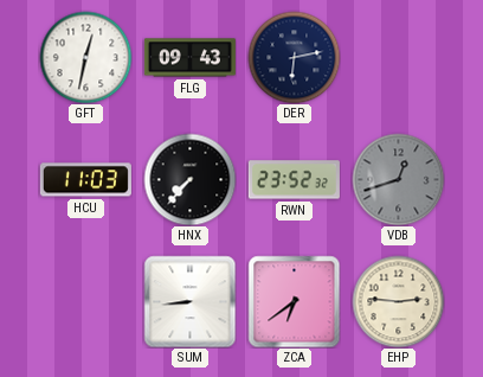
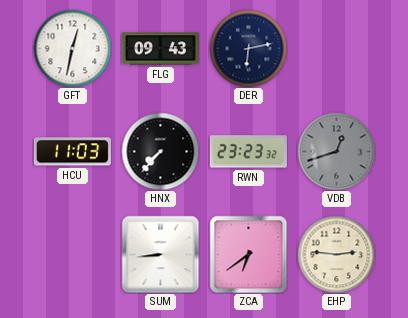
RWN: 23:52 -> 23:23
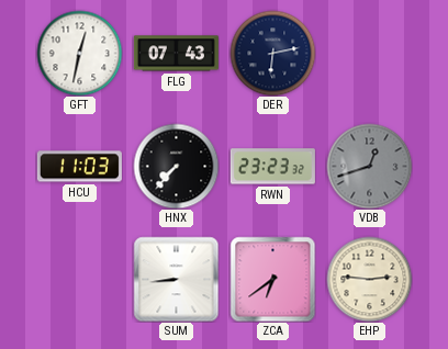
FLG: 09:43 -> 07:43
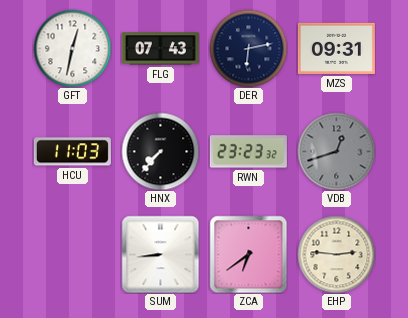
MZS: none -> 09:31
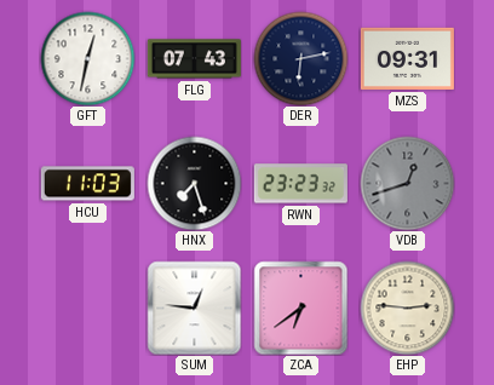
HNX: 7:37 -> 7:27
SUM: 8:44 -> 12:46
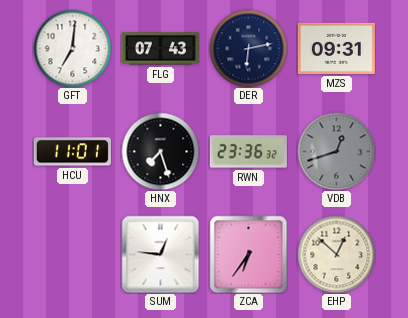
GFT: 12:32 -> 7:01
HCU: 11:03 -> 11:01
RWN: 23:23 -> 23:36
ZCA: 6:39 -> 6:36
EHP: 2:46 -> 12:52
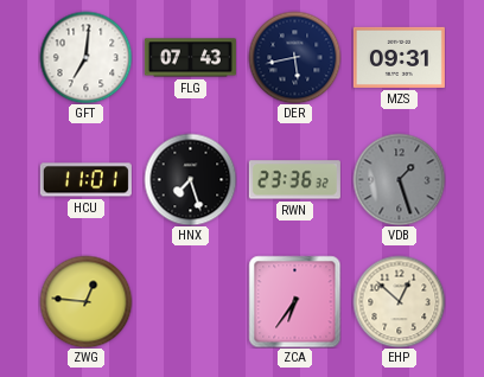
DER: 6:13 -> 5:43
VDB: 12:42 -> 1:27
ZWG: none -> 12:46
SUM: 12:46 -> none
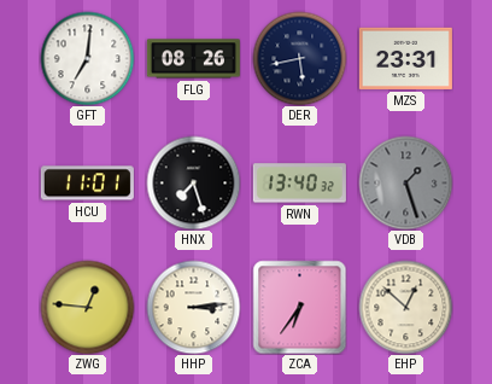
FLG: 07:43 -> 08:26
MZS: 09:31 -> 23:31
RWN: 23:36 -> 13:40
HHP: none -> 3:14
